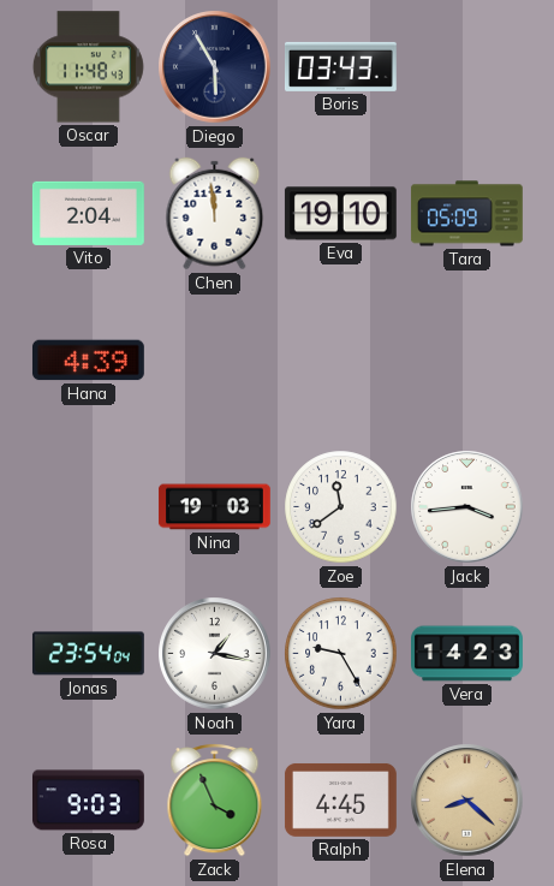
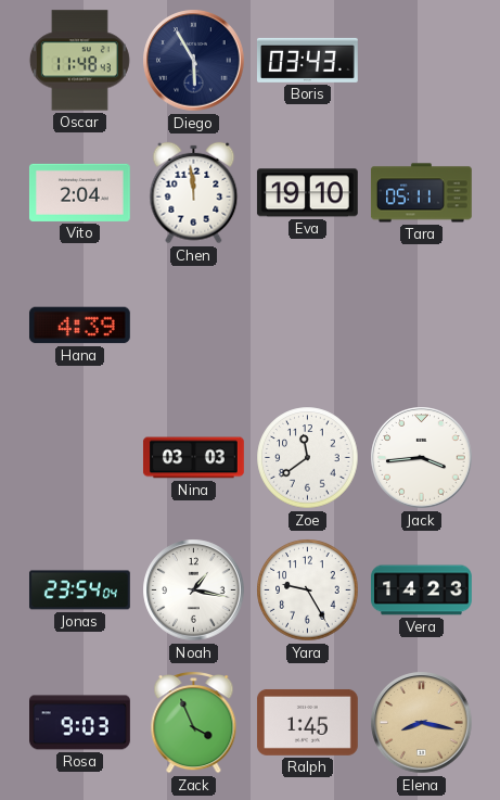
Tara: 05:09 -> 05:11
Nina: 19:03 -> 03:03
Ralph: 4:45 -> 1:45
Elena: 8:22 -> 8:17
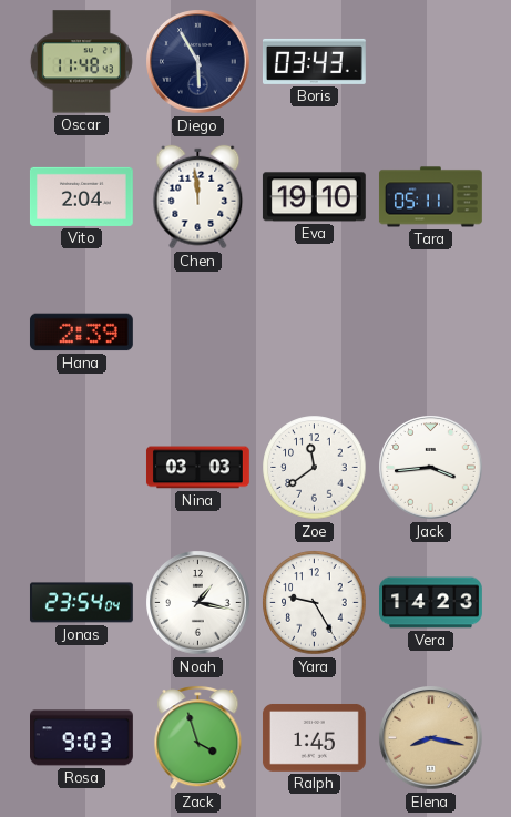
Hana: 4:39 -> 2:39
Zack: 3:56 -> 3:57
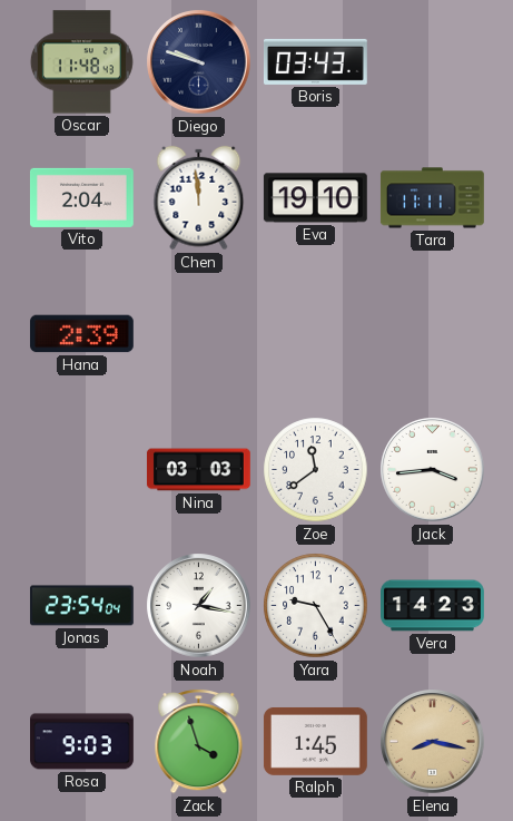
Diego: 5:55 -> 9:48
Tara: 05:11 -> 11:11
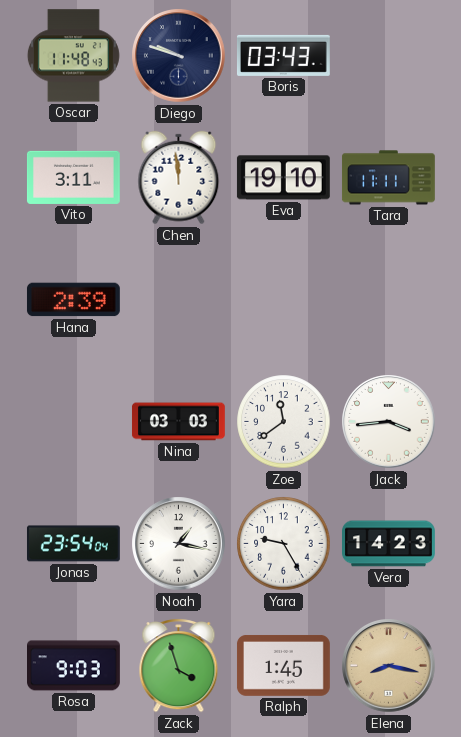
Vito: 2:04 -> 3:11
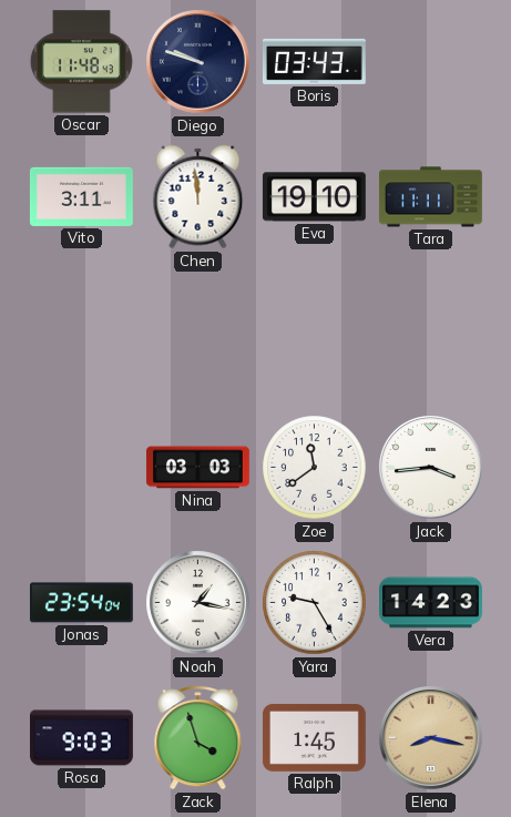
Hana: 2:39 -> none
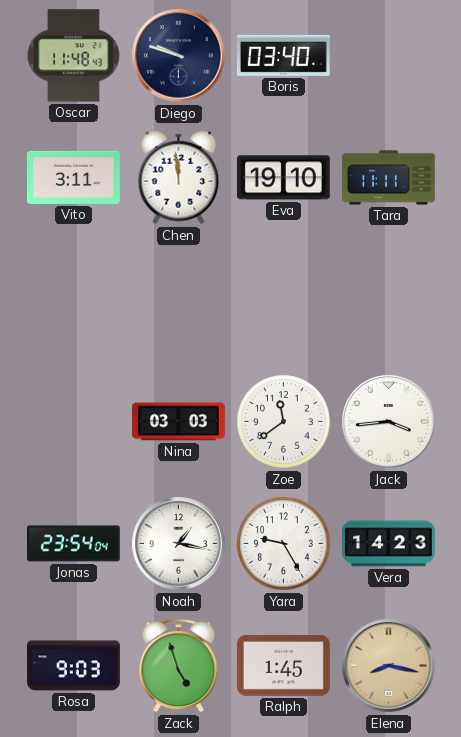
Boris: 03:43 -> 03:40
Zack: 3:57 -> 4:57
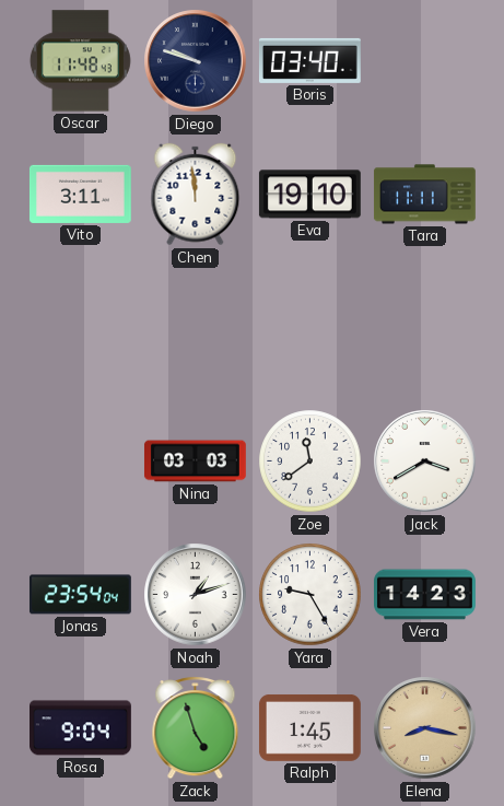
Jack: 3:44 -> 3:40
Noah: 1:17 -> 1:12
Rosa: 9:03 -> 9:04
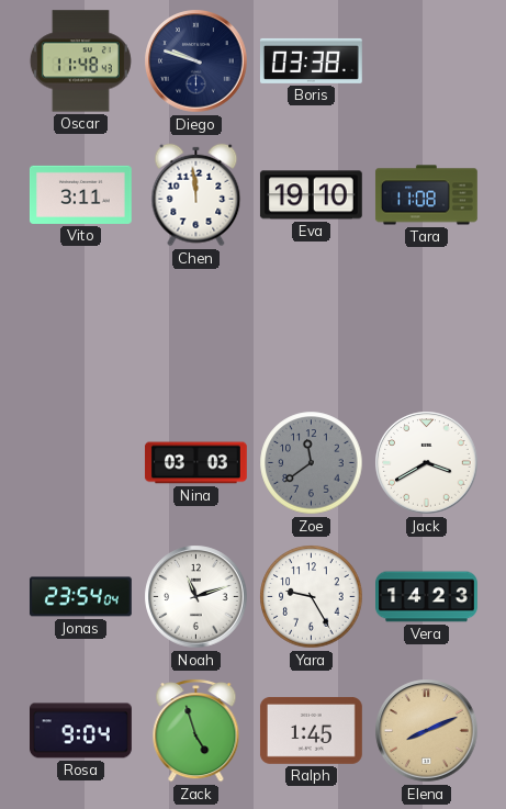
Boris: 03:40 -> 03:38
Tara: 11:11 -> 11:08
Zoe dial: white -> grey
Noah: 1:12 -> 11:12
Elena: 8:17 -> 8:11
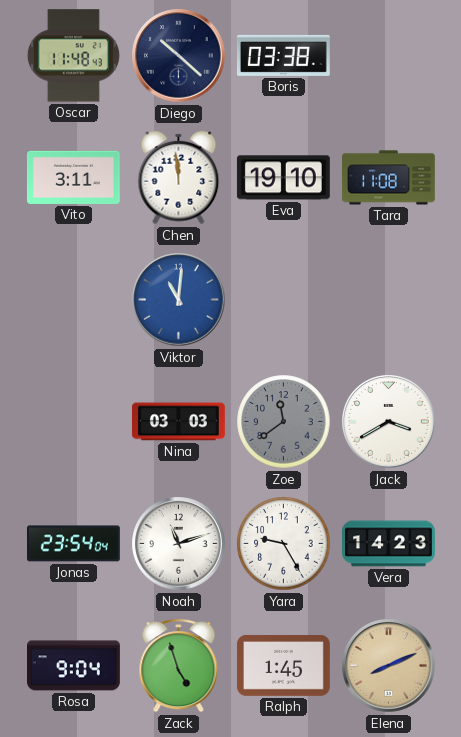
Diego: 9:48 -> 10:22
Viktor: none -> 11:01
